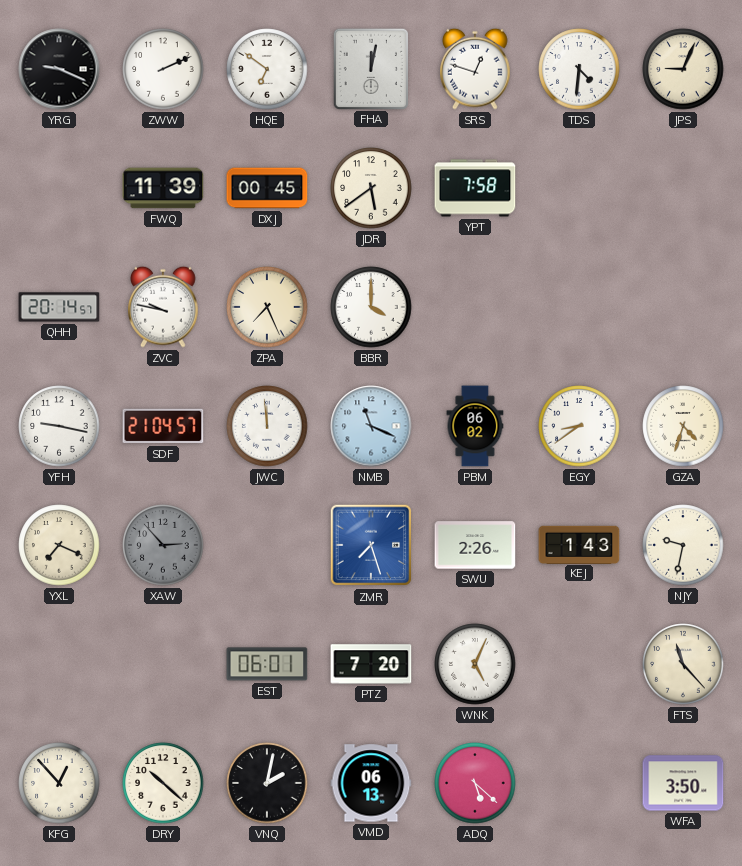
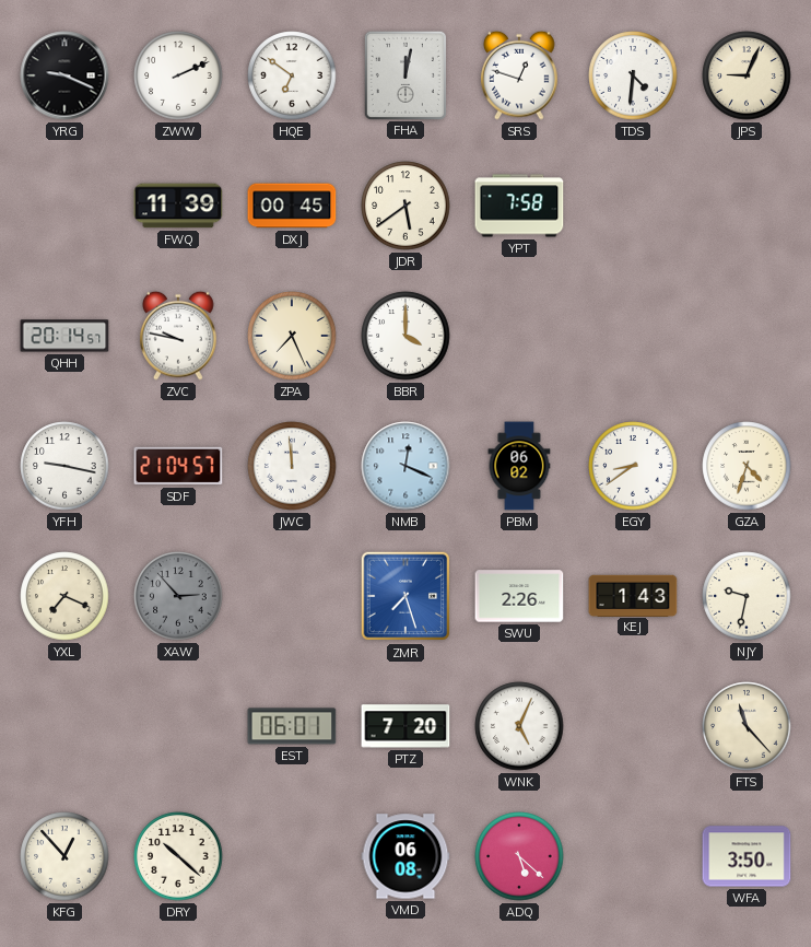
NMB: 11:19 -> 12:19
VNQ: 2:02 -> none
VMD: 06:13 -> 06:08
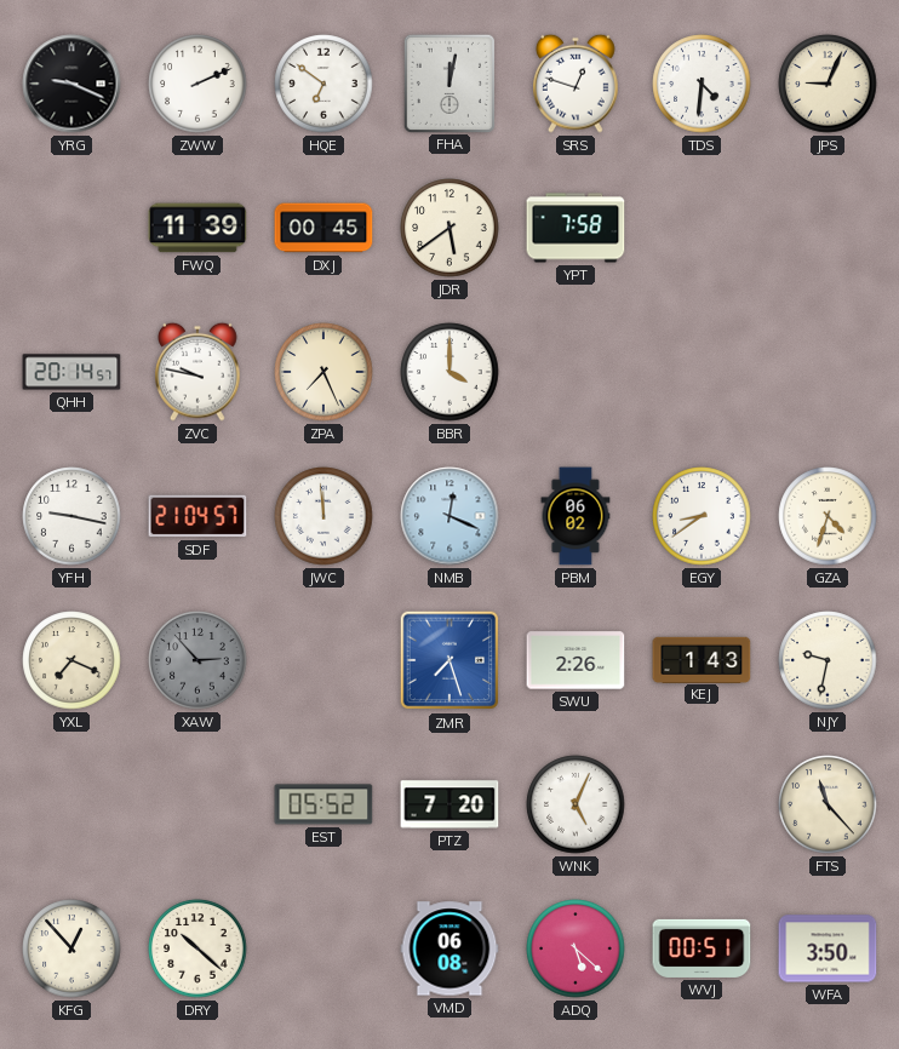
EST: 06:01 -> 05:52
WVJ: none -> 00:51
